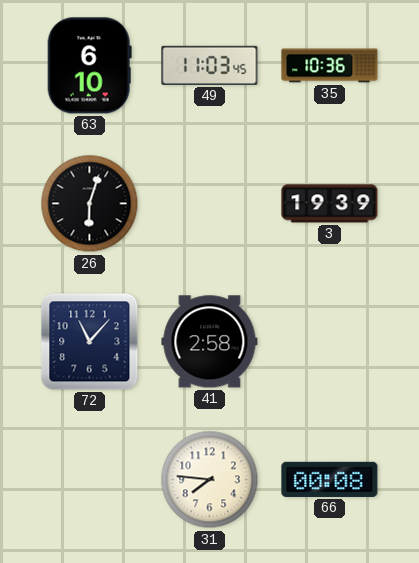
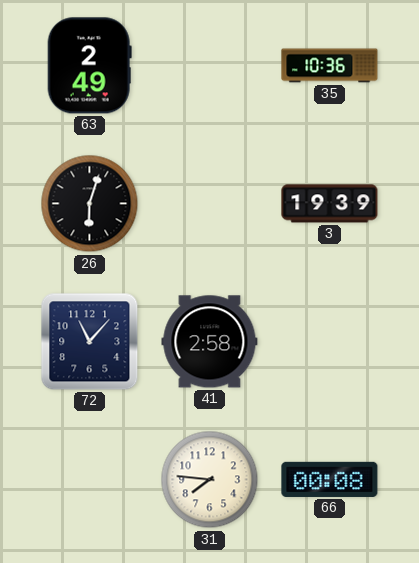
63: 6:10 -> 2:49
49: 11:03 -> none
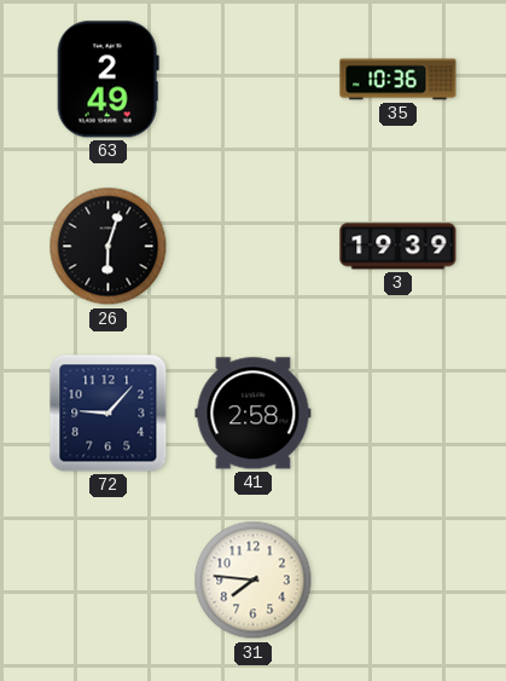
72: 11:07 -> 9:07
66: 00:08 -> none
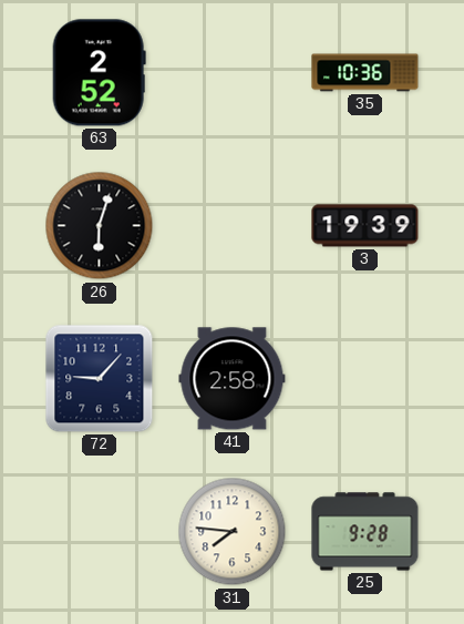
63: 2:49 -> 2:52
25: none -> 9:28
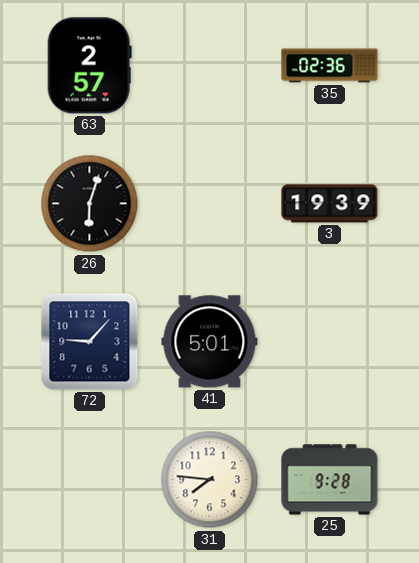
63: 2:52 -> 2:57
35: 10:36 -> 02:36
41: 2:58 -> 5:01
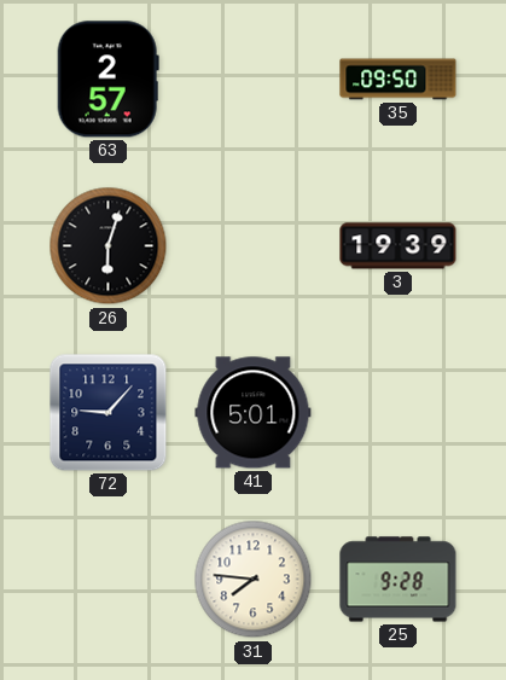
35: 02:36 -> 09:50
